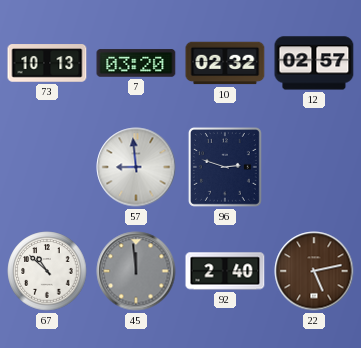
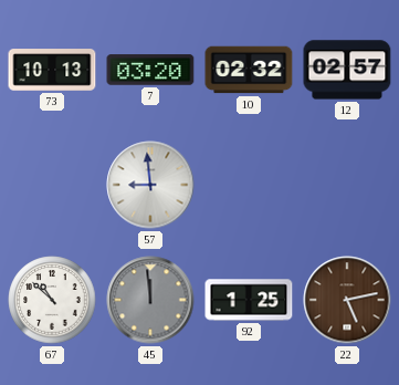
96: 2:48 -> none
92: 2:40 -> 1:25
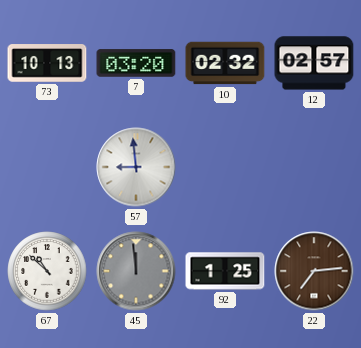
22: 5:13 -> 7:14
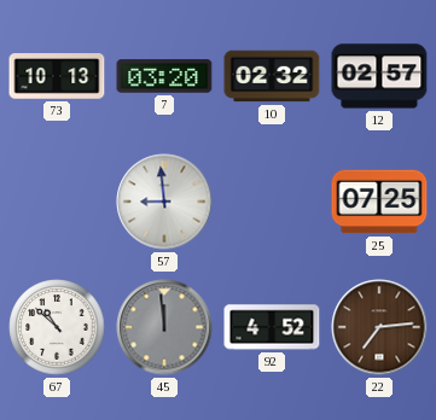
25: none -> 07:25
92: 1:25 -> 4:52
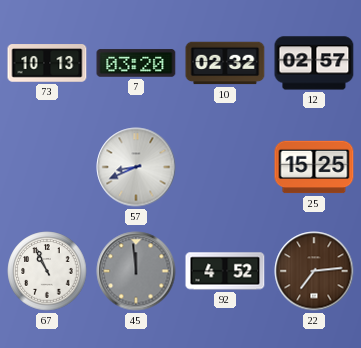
57: 8:59 -> 8:41
25: 07:25 -> 15:25
67: 10:52 -> 10:56
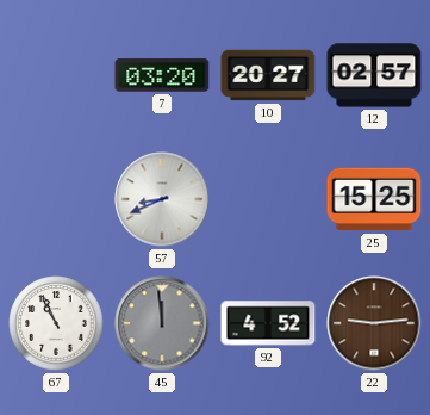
73: 10:13 -> none
10: 02:32 -> 20:27
22: 7:14 -> 9:14
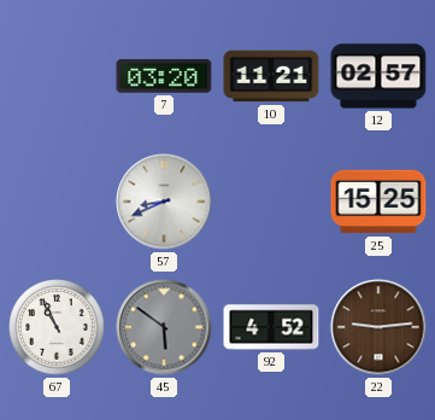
10: 20:27 -> 11:21
45: 11:59 -> 5:51
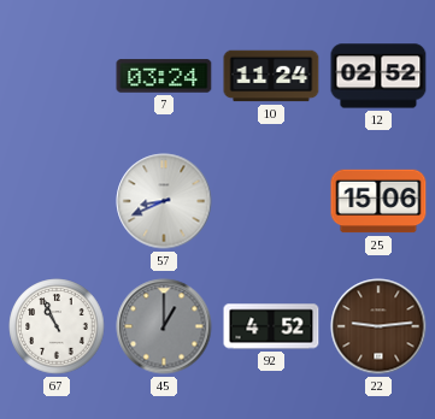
7: 03:20 -> 03:24
10: 11:21 -> 11:24
12: 02:57 -> 02:52
25: 15:25 -> 15:06
45: 5:51 -> 1:00
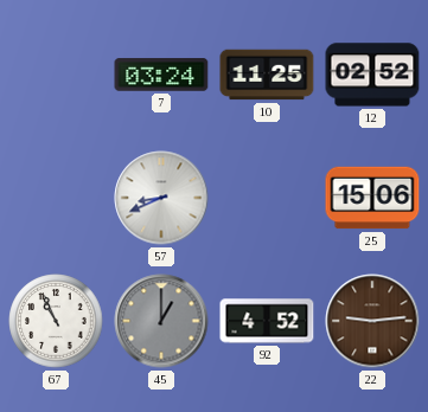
10: 11:24 -> 11:25
